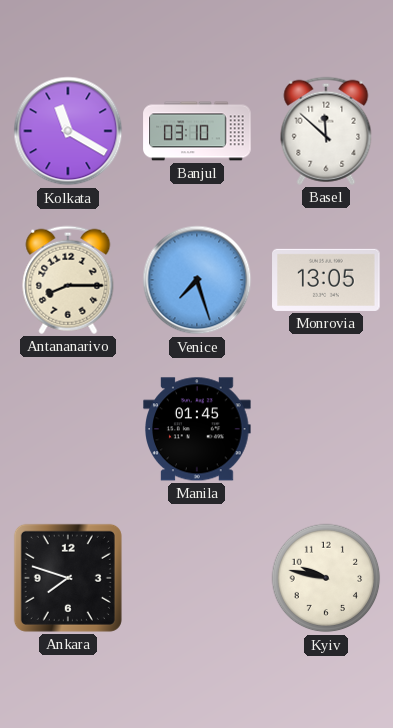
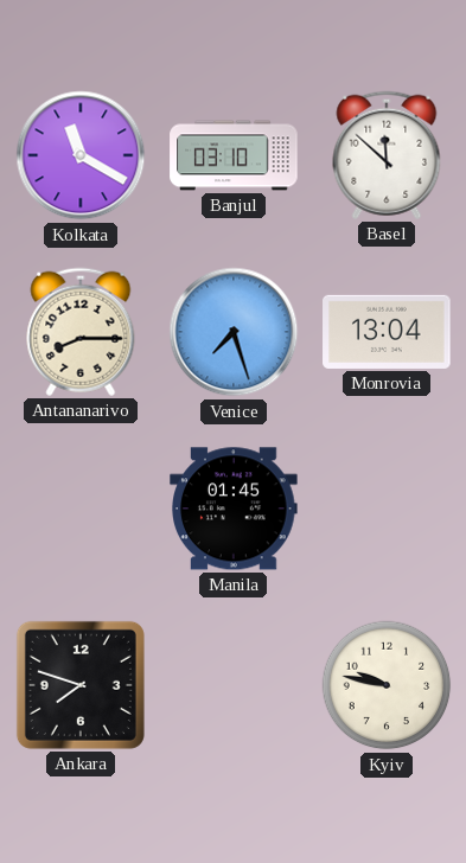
Monrovia: 13:05 -> 13:04
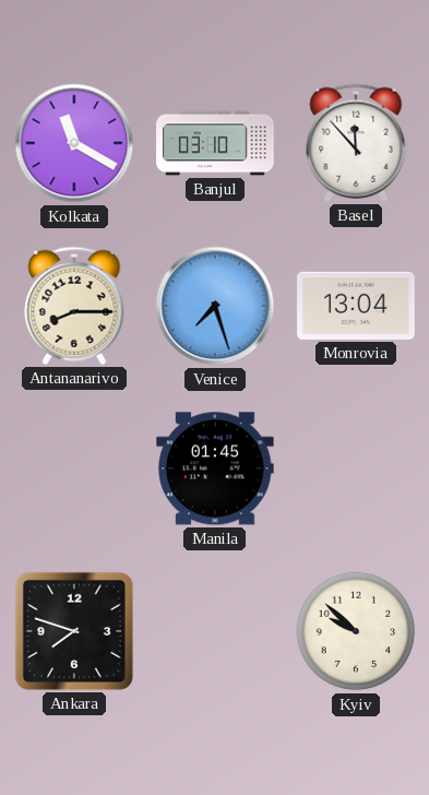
Basel: 11:52 -> 11:53
Kyiv: 9:47 -> 9:52
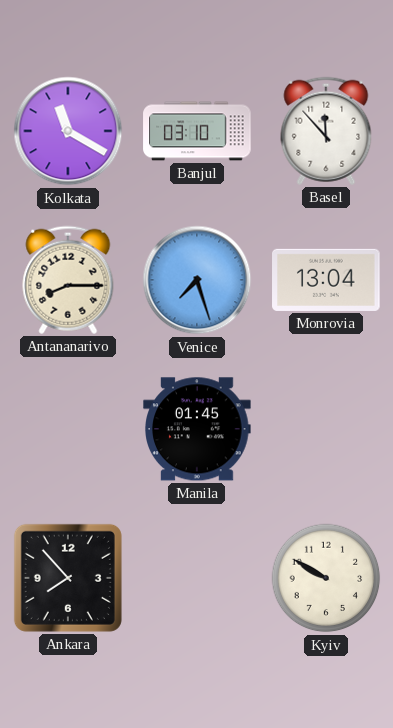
Ankara: 7:48 -> 7:53
Kyiv: 9:52 -> 9:50
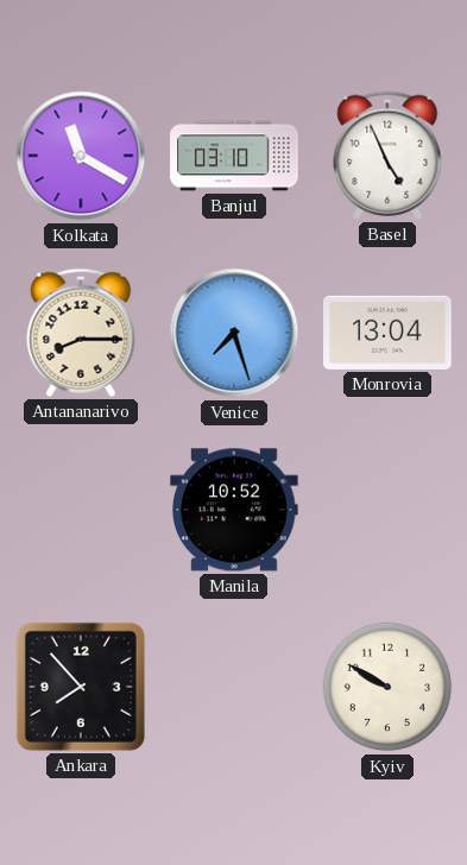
Basel: 11:53 -> 4:56
Manila: 01:45 -> 10:52
